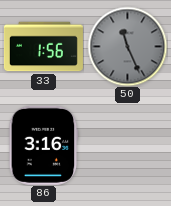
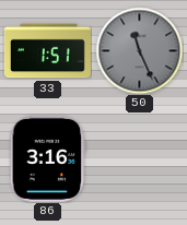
33: 1:56 -> 1:51
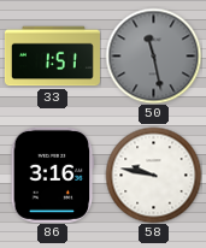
50: 11:26 -> 11:28
58: none -> 9:47
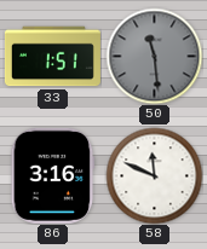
50: 11:28 -> 11:29
58: 9:47 -> 11:49
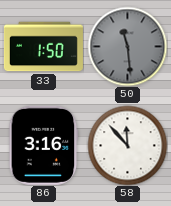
33: 1:51 -> 1:50
58: 11:49 -> 11:53
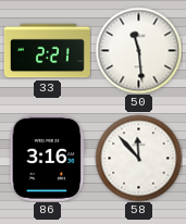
33: 1:50 -> 2:21
50 dial: grey -> white
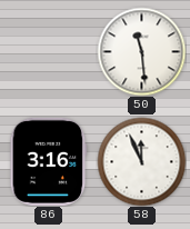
33: 2:21 -> none
58: 11:53 -> 11:56
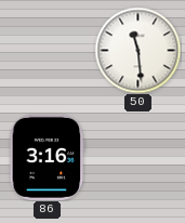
58: 11:56 -> none
